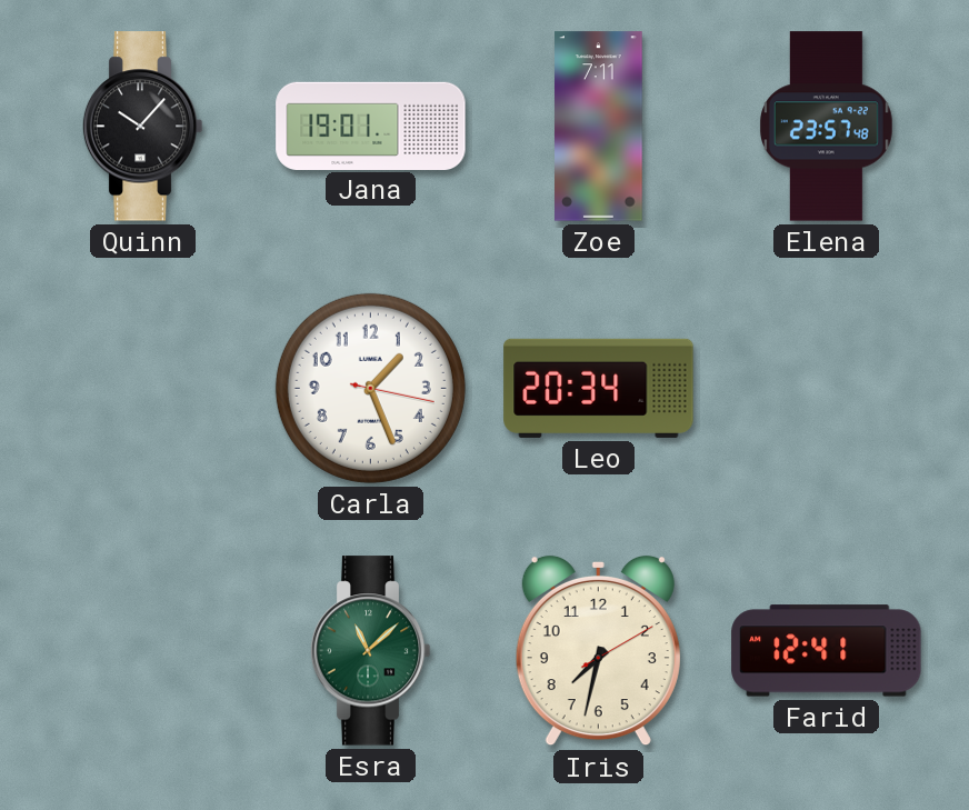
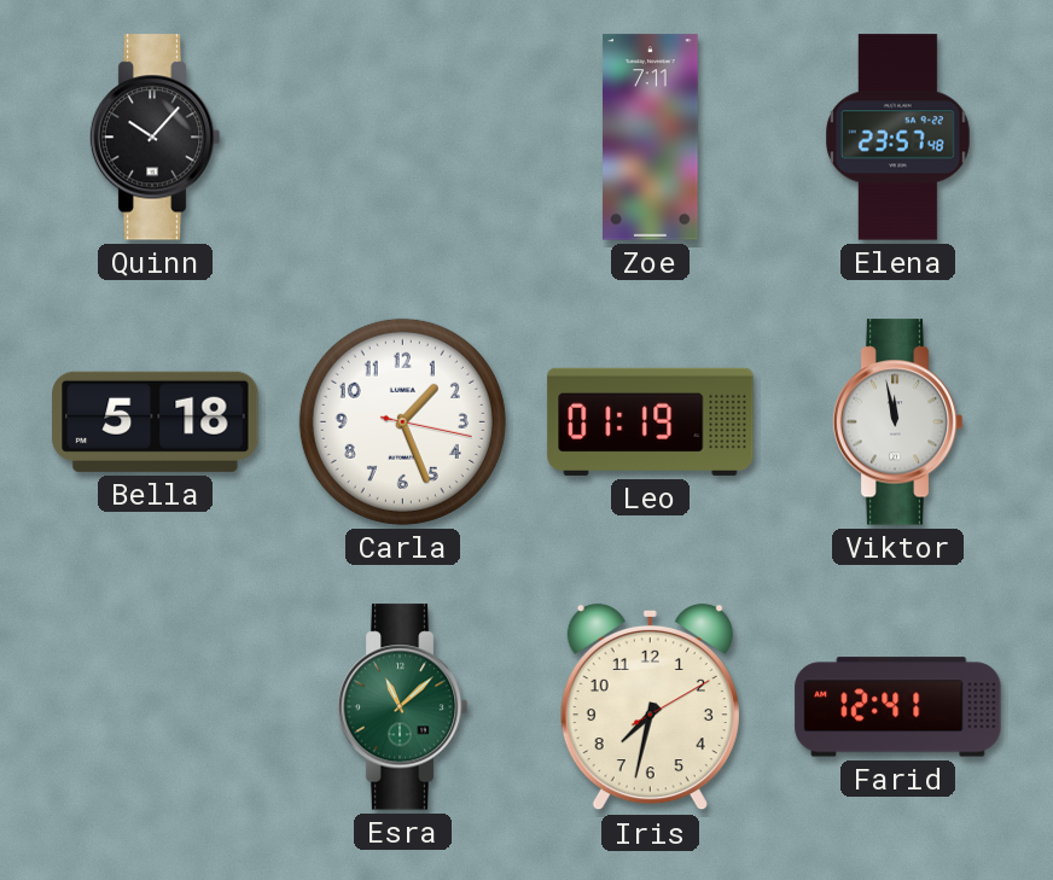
Jana: 19:01 -> none
Bella: none -> 5:18
Leo: 20:34 -> 01:19
Viktor: none -> 11:58
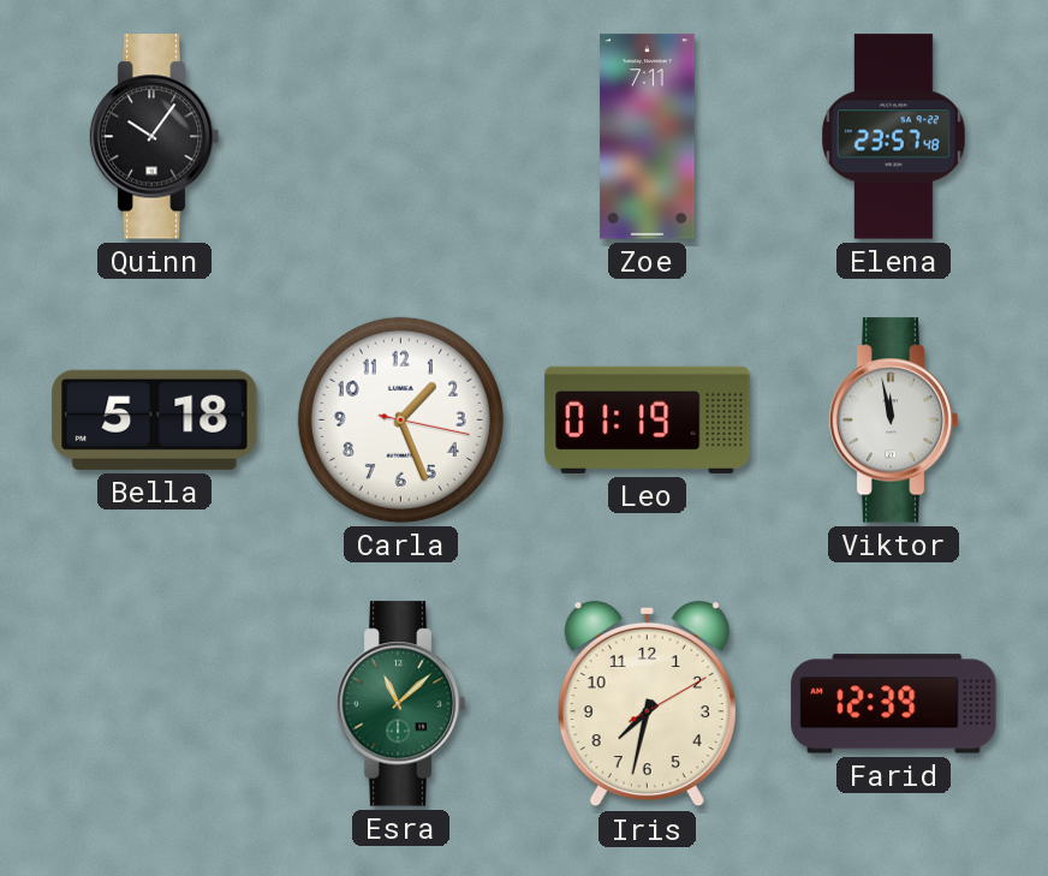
Quinn: 10:07 -> 10:06
Farid: 12:41 -> 12:39
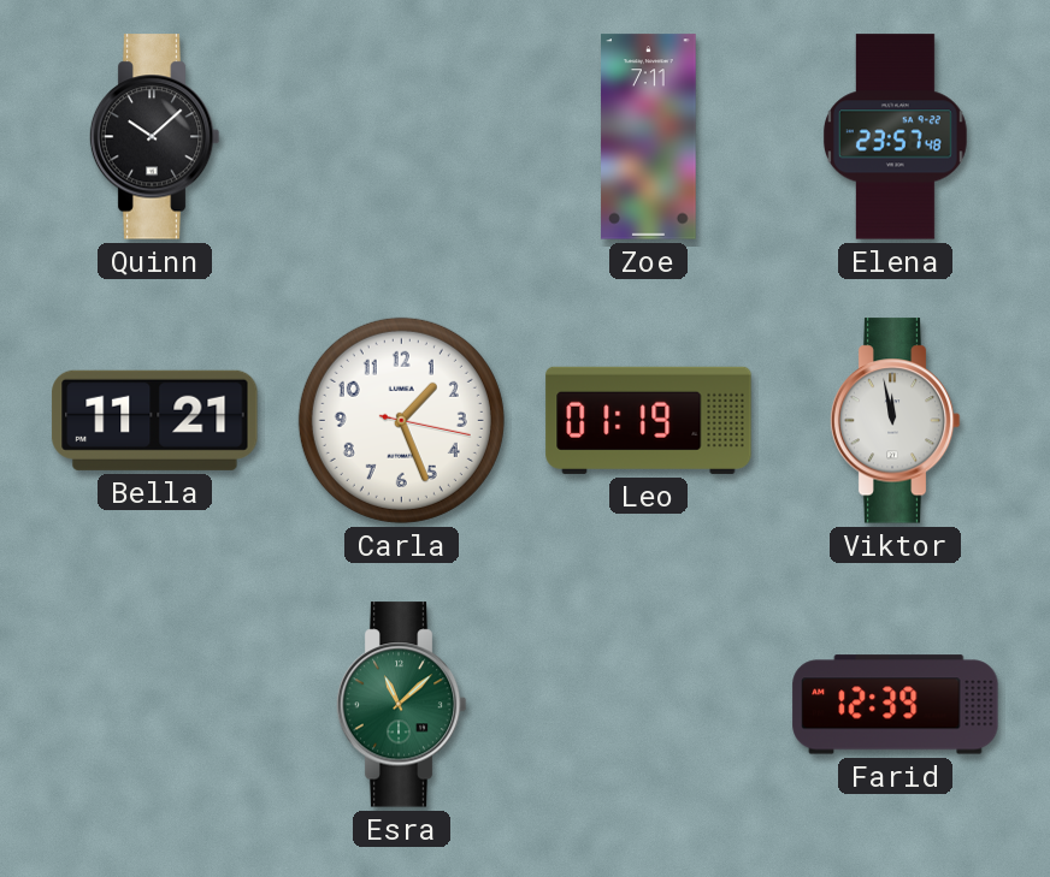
Quinn: 10:06 -> 10:08
Bella: 5:18 -> 11:21
Iris: 7:32 -> none
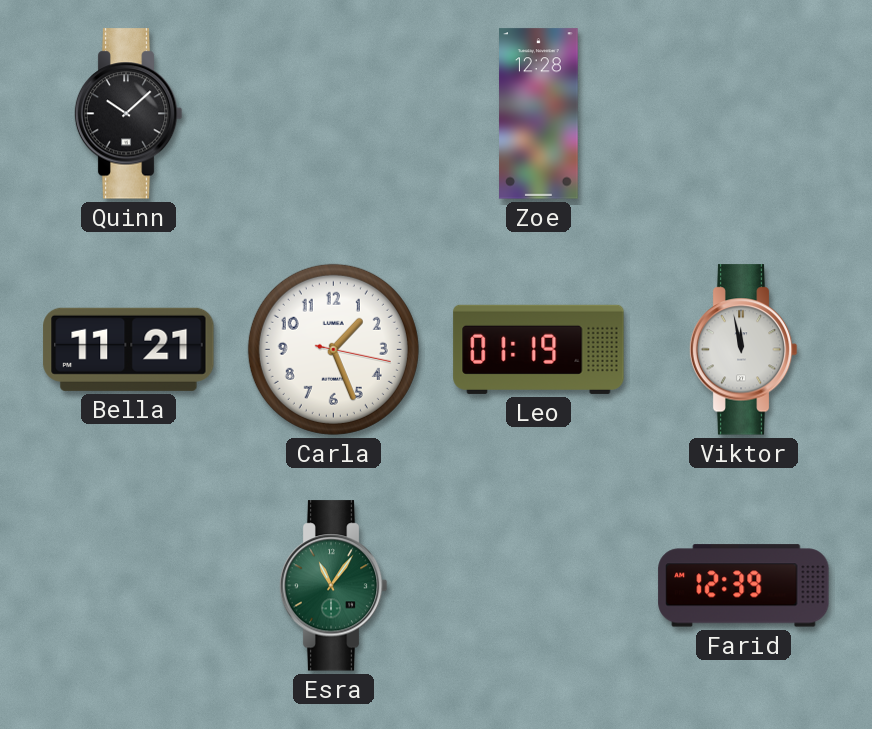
Zoe: 7:11 -> 12:28
Elena: 23:57 -> none
Esra: 11:08 -> 11:06
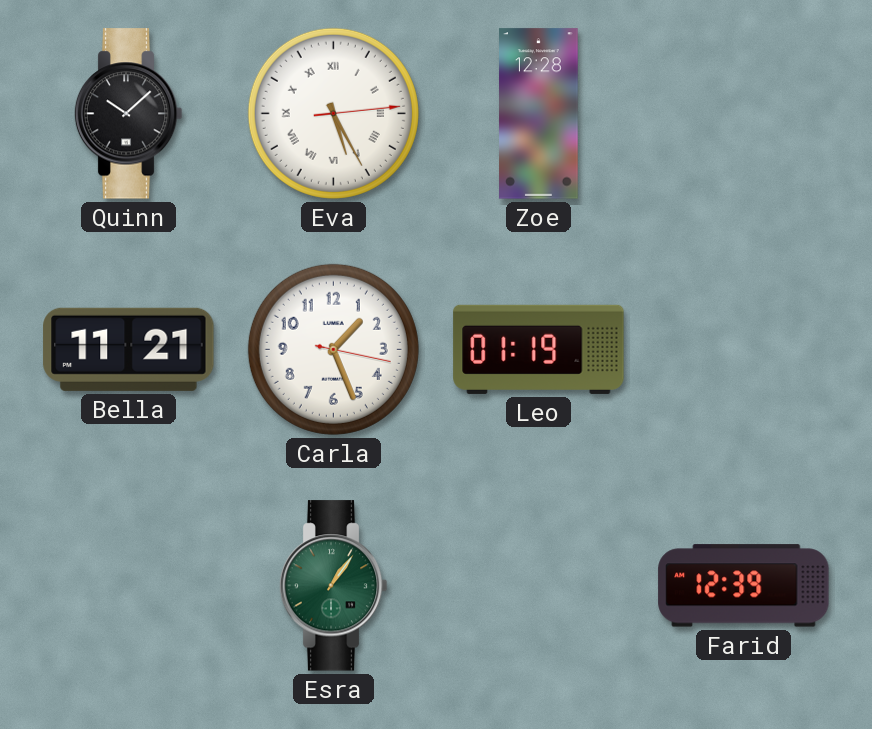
Eva: none -> 5:25
Viktor: 11:58 -> none
Esra: 11:06 -> 1:06
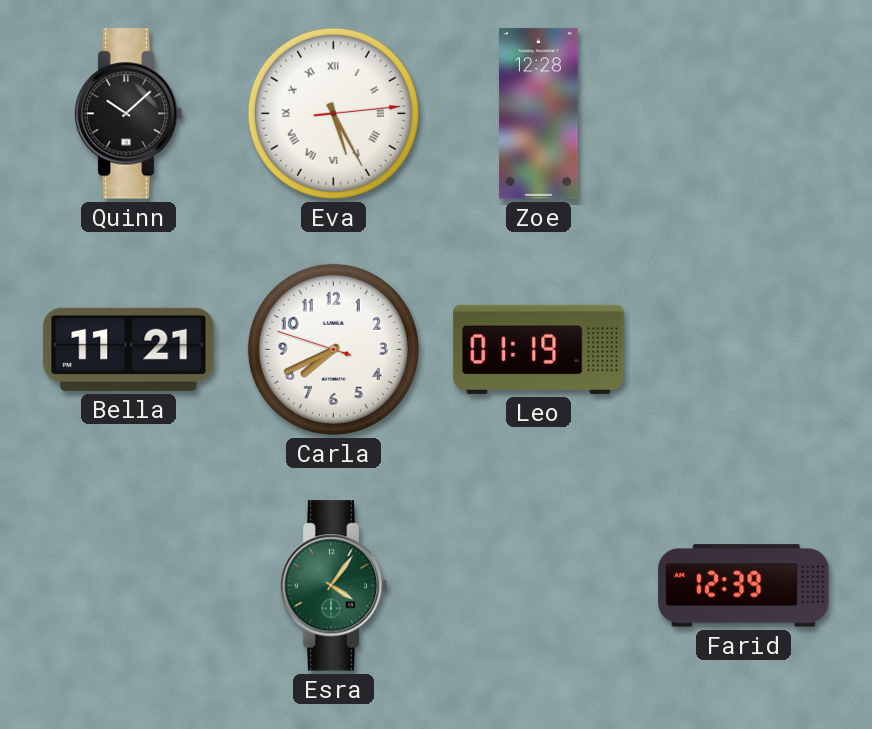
Carla: 1:26 -> 7:40
Esra: 1:06 -> 4:06
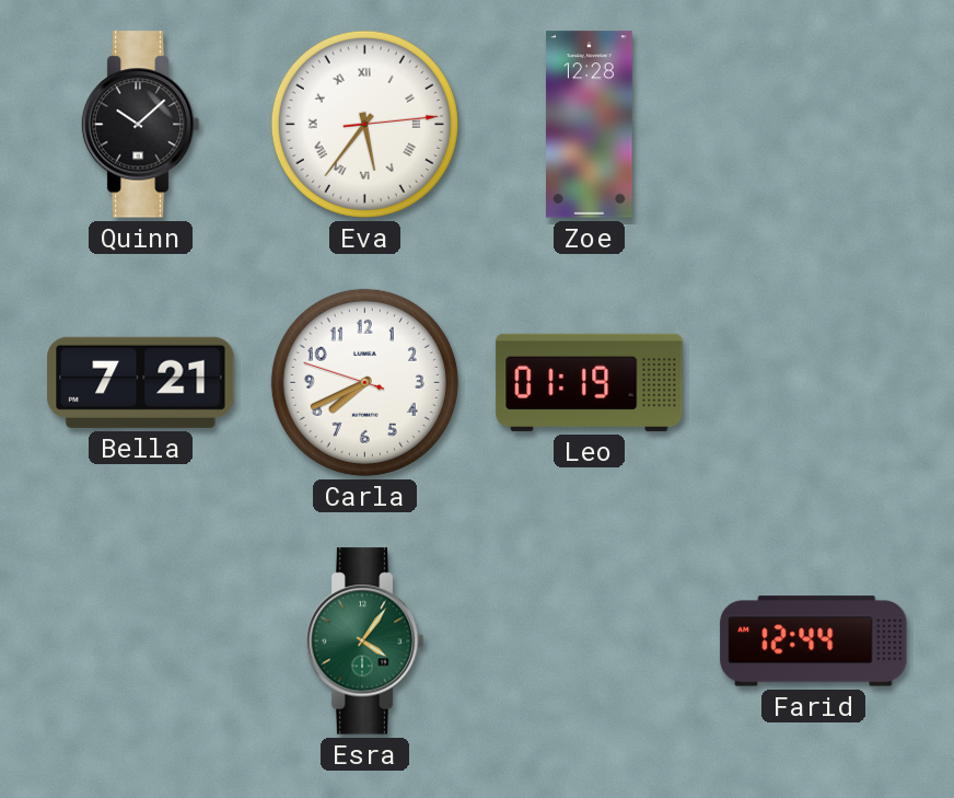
Eva: 5:25 -> 5:36
Bella: 11:21 -> 7:21
Farid: 12:39 -> 12:44
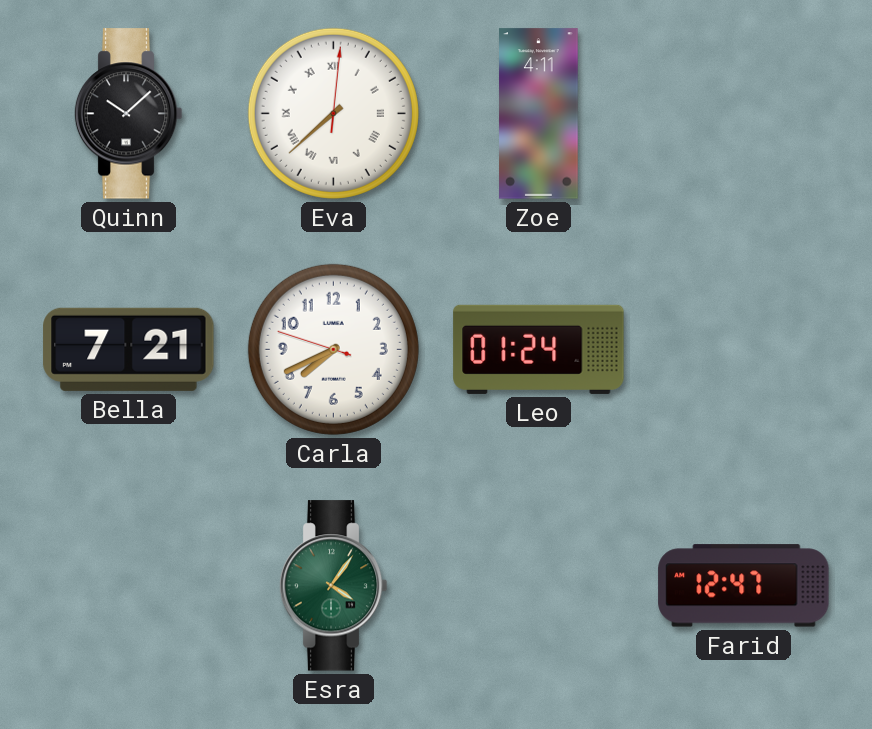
Eva: 5:36 -> 7:38
Zoe: 12:28 -> 4:11
Leo: 01:19 -> 01:24
Farid: 12:44 -> 12:47
